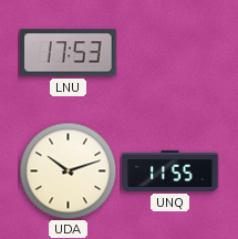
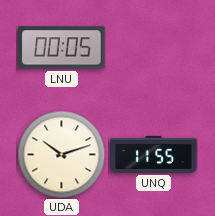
LNU: 17:53 -> 00:05
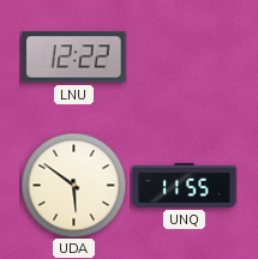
LNU: 00:05 -> 12:22
UDA: 10:12 -> 5:51
